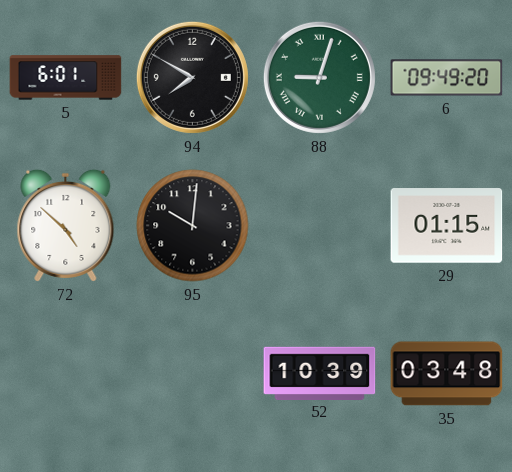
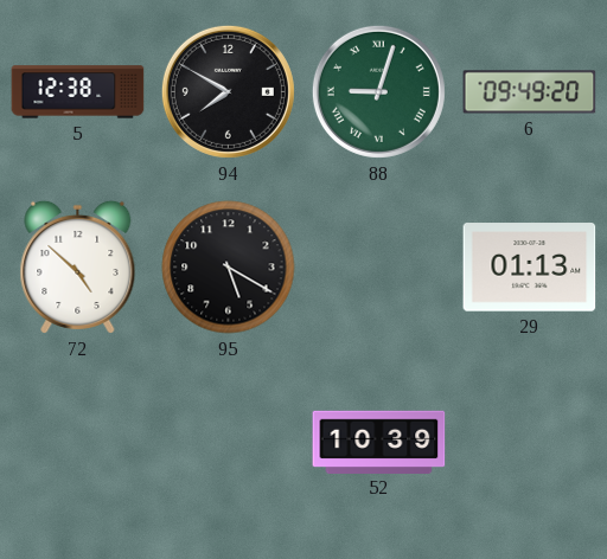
5: 6:01 -> 12:38
95: 10:01 -> 5:20
29: 01:15 -> 01:13
35: 03:48 -> none
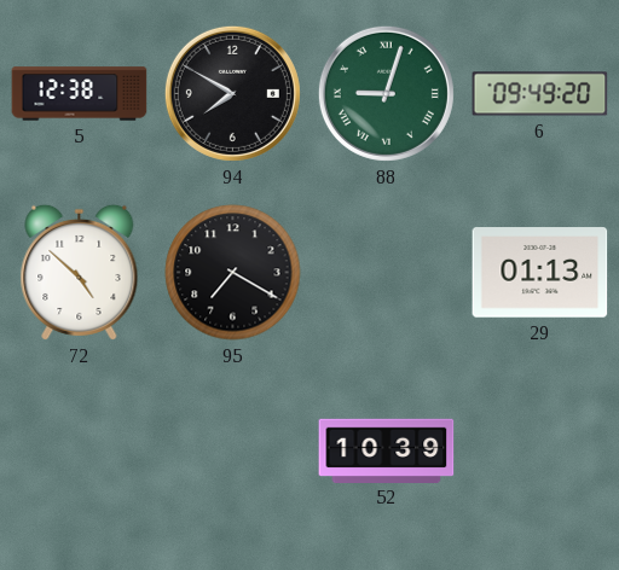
95: 5:20 -> 7:20
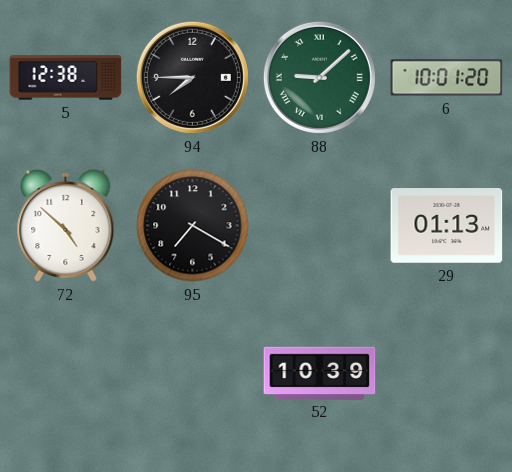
94: 7:50 -> 7:45
88: 9:03 -> 9:08
6: 09:49 -> 10:01
